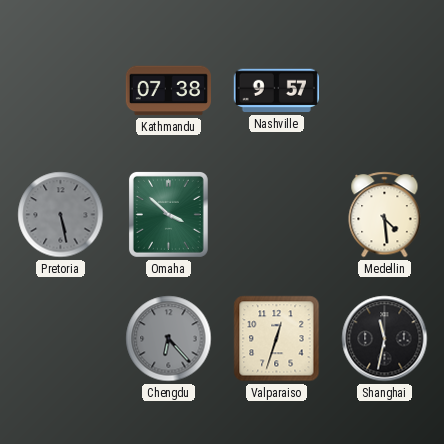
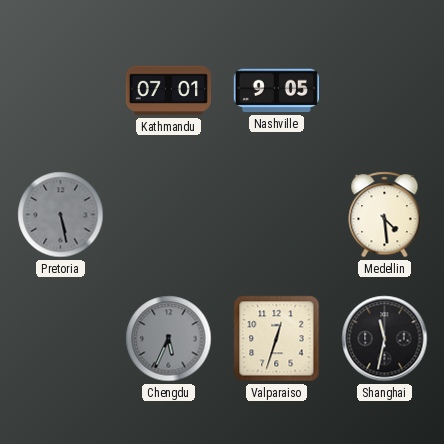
Kathmandu: 07:38 -> 07:01
Nashville: 9:57 -> 9:05
Omaha: 3:52 -> none
Chengdu: 6:23 -> 5:34
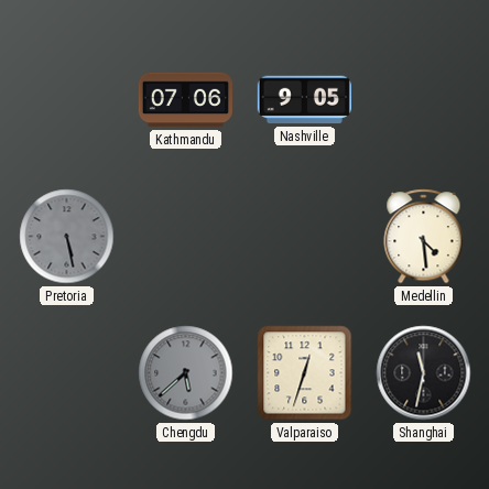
Kathmandu: 07:01 -> 07:06
Chengdu: 5:34 -> 5:38
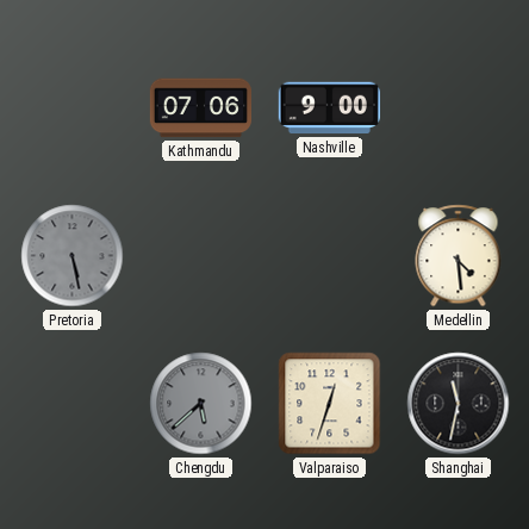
Nashville: 9:05 -> 9:00
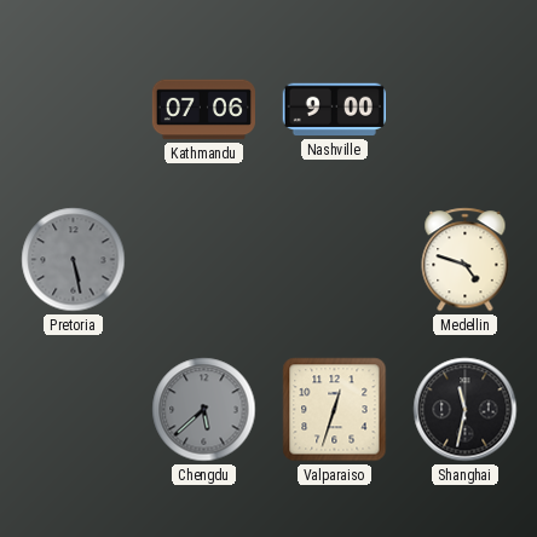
Medellin: 4:29 -> 4:48
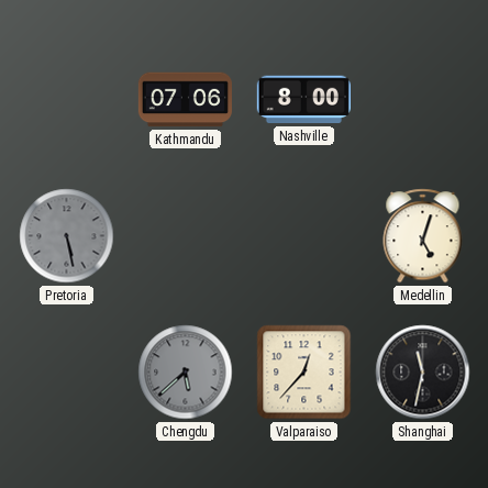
Nashville: 9:00 -> 8:00
Medellin: 4:48 -> 5:03
Valparaiso: 12:33 -> 12:37
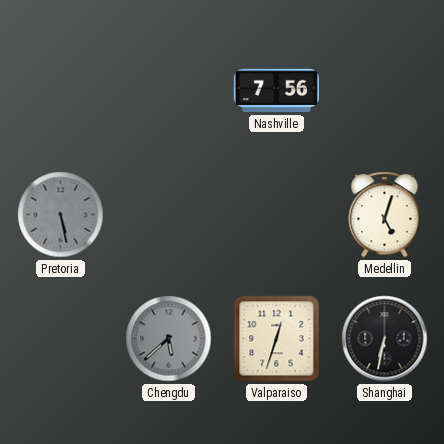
Kathmandu: 07:06 -> none
Nashville: 8:00 -> 7:56
Valparaiso: 12:37 -> 12:33
Shanghai: 11:32 -> 6:32
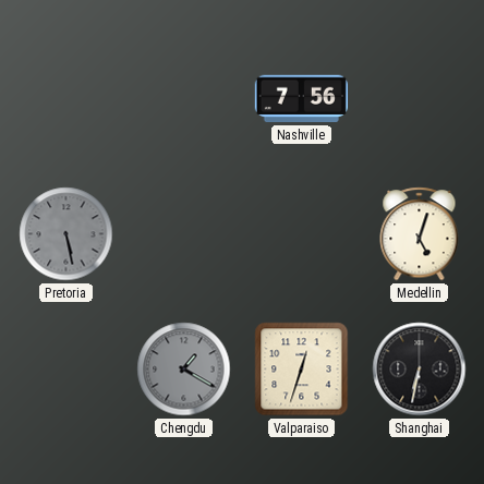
Chengdu: 5:38 -> 1:20
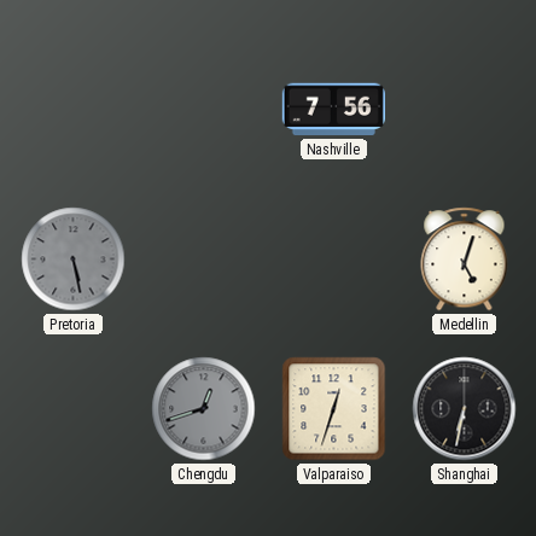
Chengdu: 1:20 -> 12:42
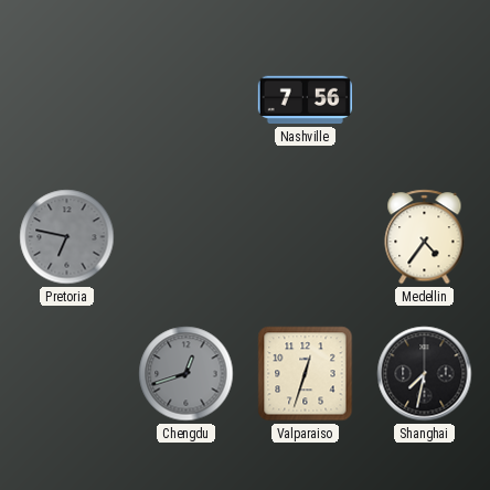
Pretoria: 5:28 -> 6:47
Medellin: 5:03 -> 4:36
Shanghai: 6:32 -> 7:32
